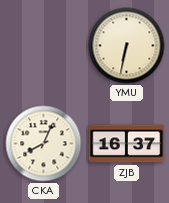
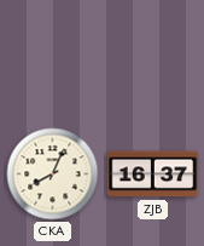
YMU: 6:32 -> none
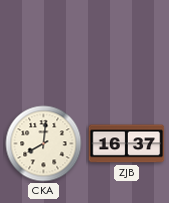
CKA: 8:04 -> 8:01
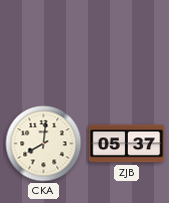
ZJB: 16:37 -> 05:37
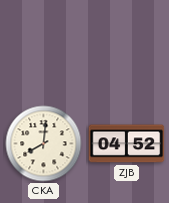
ZJB: 05:37 -> 04:52
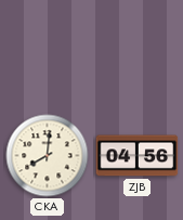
ZJB: 04:52 -> 04:56
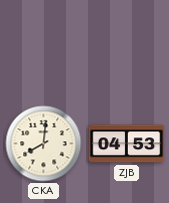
ZJB: 04:56 -> 04:53
